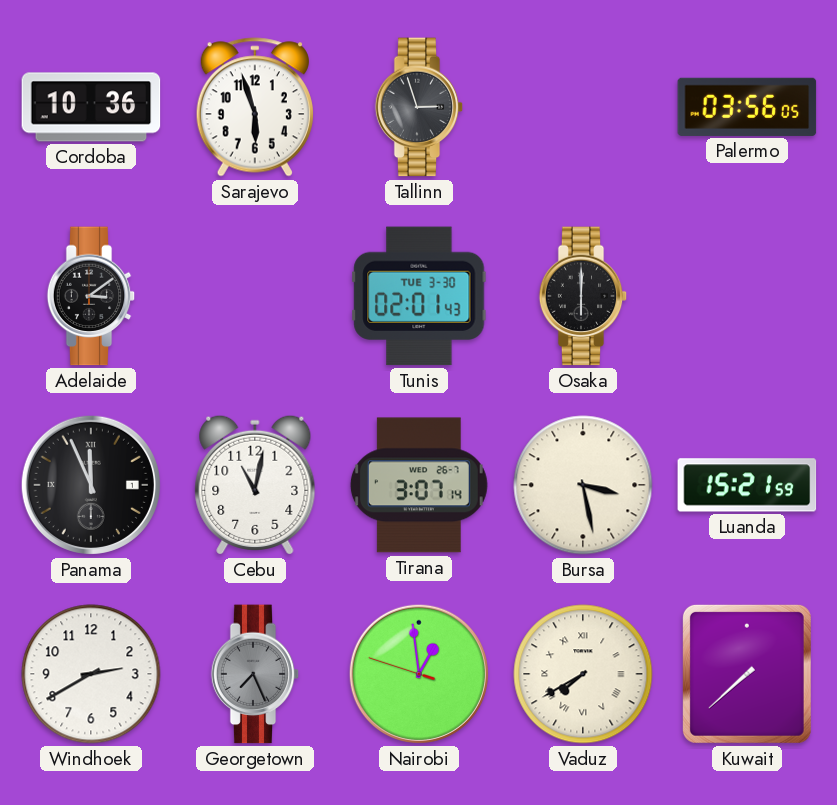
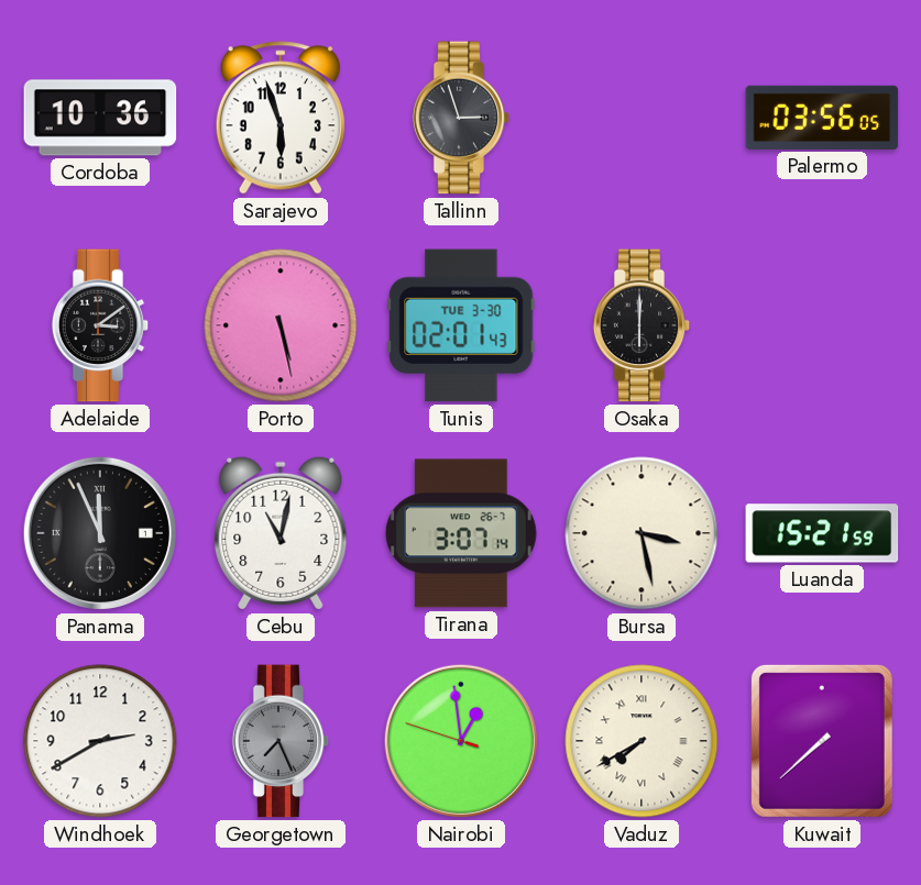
Porto: none -> 5:28
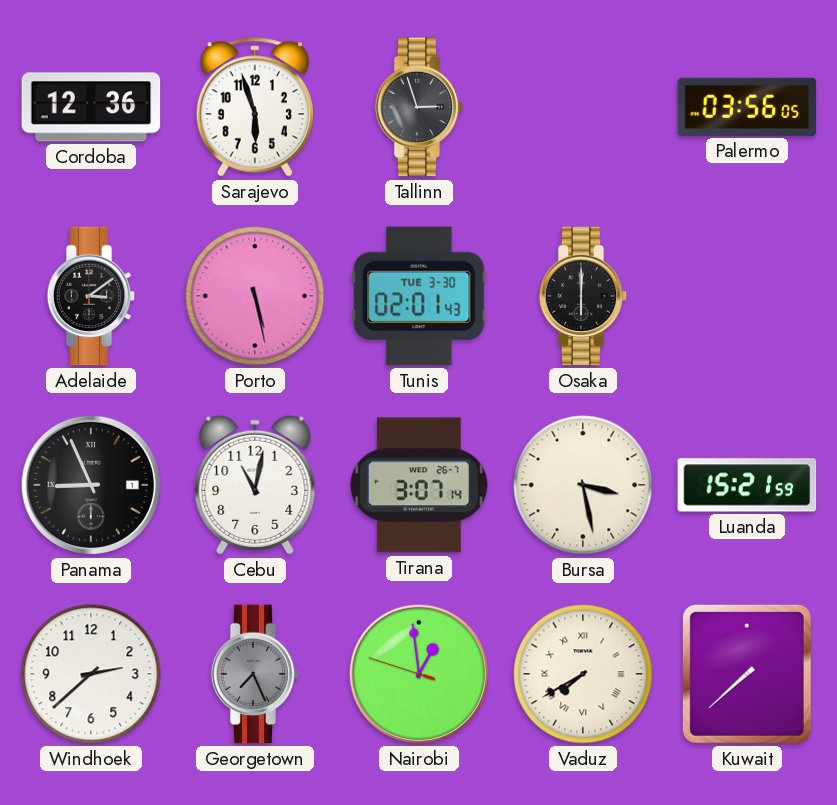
Cordoba: 10:36 -> 12:36
Panama: 11:56 -> 8:56
Windhoek: 2:40 -> 2:38
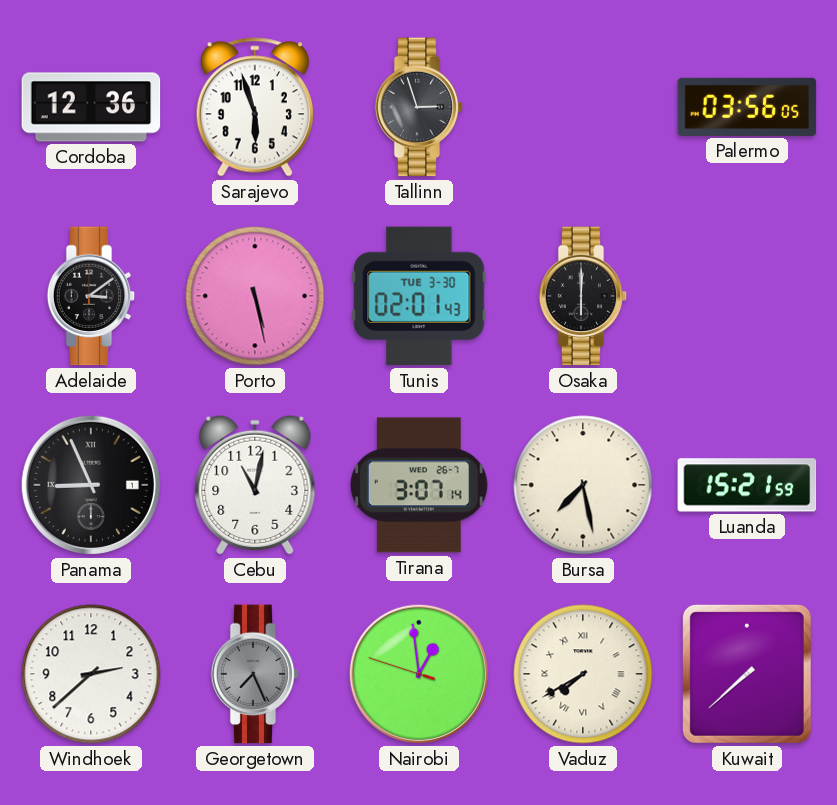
Bursa: 3:28 -> 7:28
